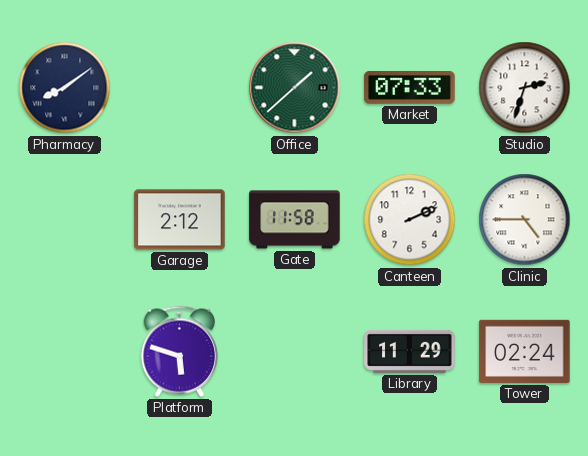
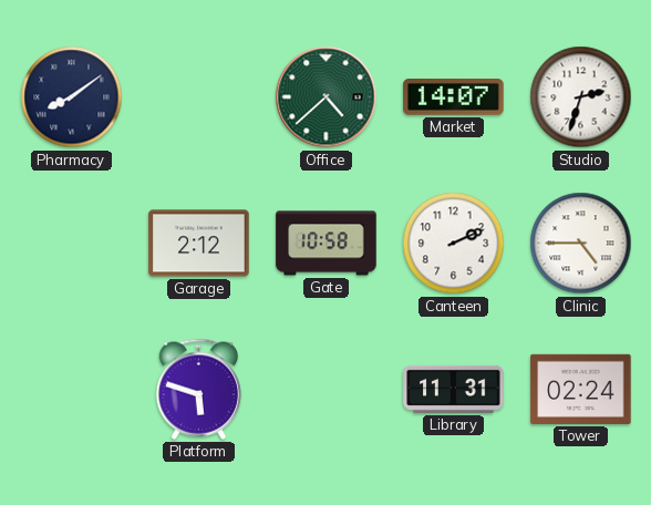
Office: 1:38 -> 4:38
Market: 07:33 -> 14:07
Gate: 11:58 -> 10:58
Library: 11:29 -> 11:31
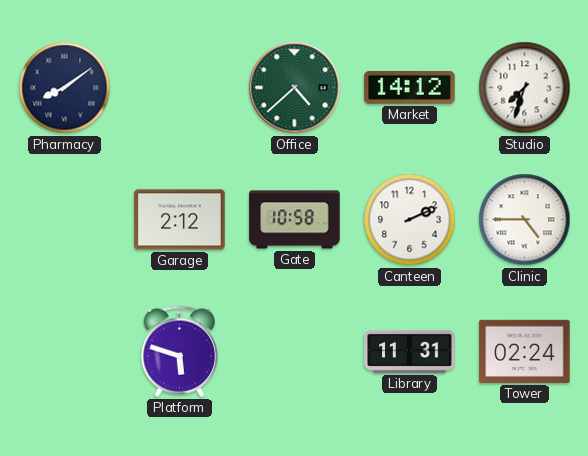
Market: 14:07 -> 14:12
Studio: 2:33 -> 7:33
